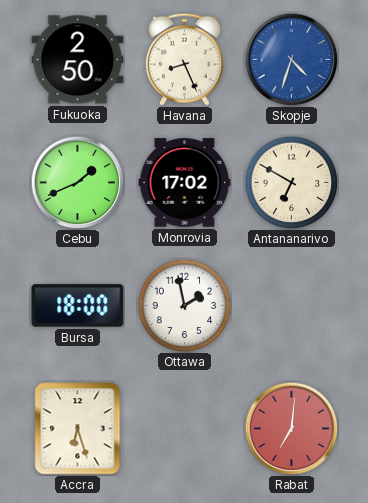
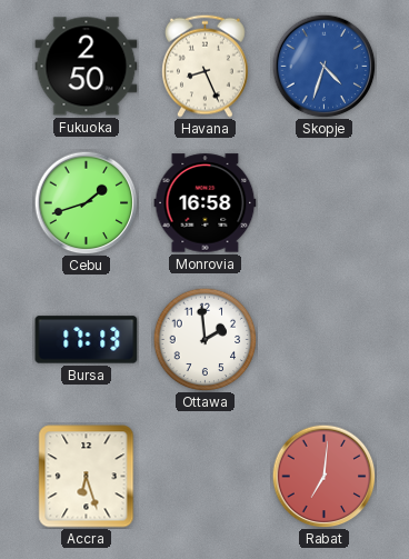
Cebu: 1:41 -> 1:42
Monrovia: 17:02 -> 16:58
Antananarivo: 6:50 -> none
Bursa: 18:00 -> 17:13
Ottawa: 1:58 -> 1:59
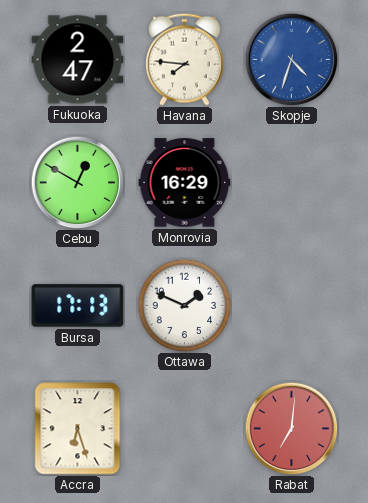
Fukuoka: 2:50 -> 2:47
Havana: 8:26 -> 7:46
Cebu: 1:42 -> 12:50
Monrovia: 16:58 -> 16:29
Ottawa: 1:59 -> 1:49
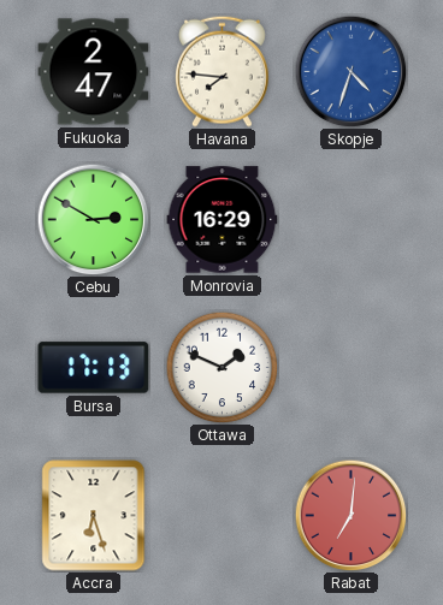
Cebu: 12:50 -> 2:50
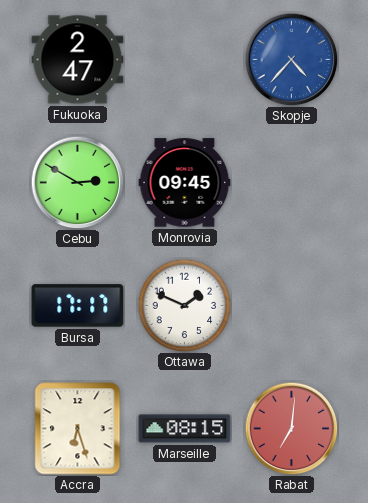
Havana: 7:46 -> none
Skopje: 4:33 -> 4:37
Monrovia: 16:29 -> 09:45
Bursa: 17:13 -> 17:17
Marseille: none -> 08:15
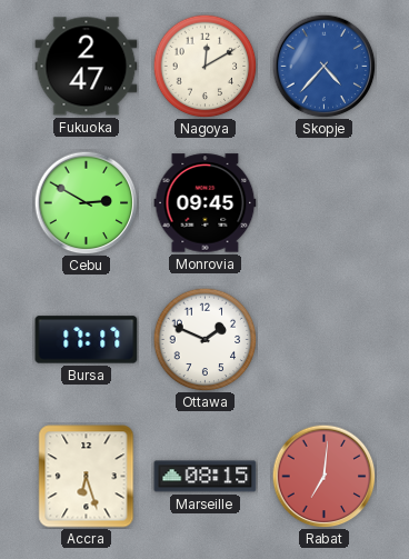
Nagoya: none -> 12:10
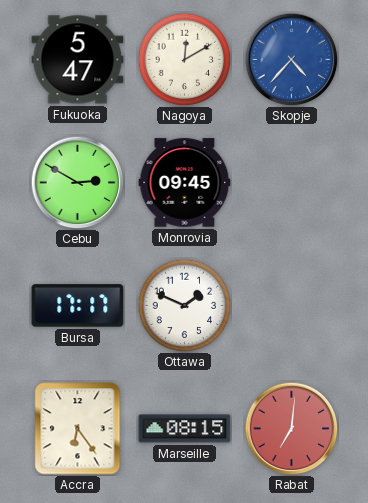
Fukuoka: 2:47 -> 5:47
Accra: 6:27 -> 6:24
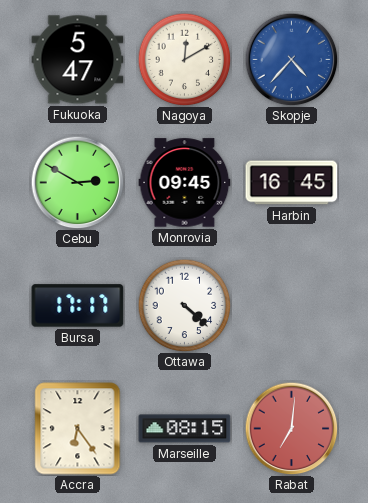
Harbin: none -> 16:45
Ottawa: 1:49 -> 4:22
